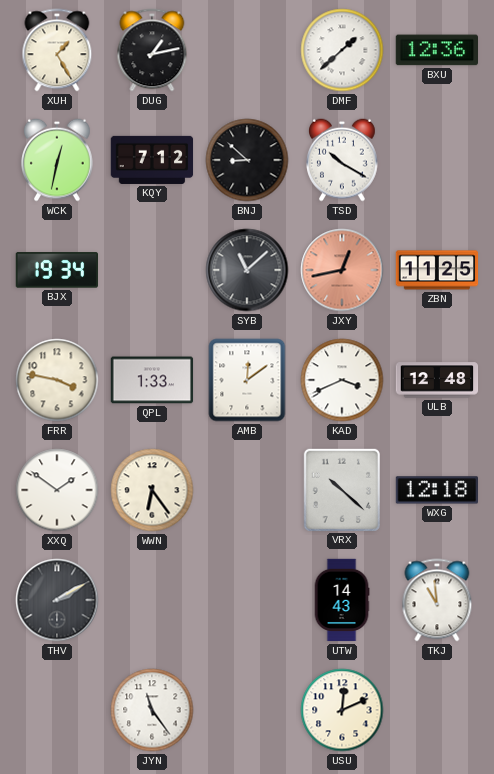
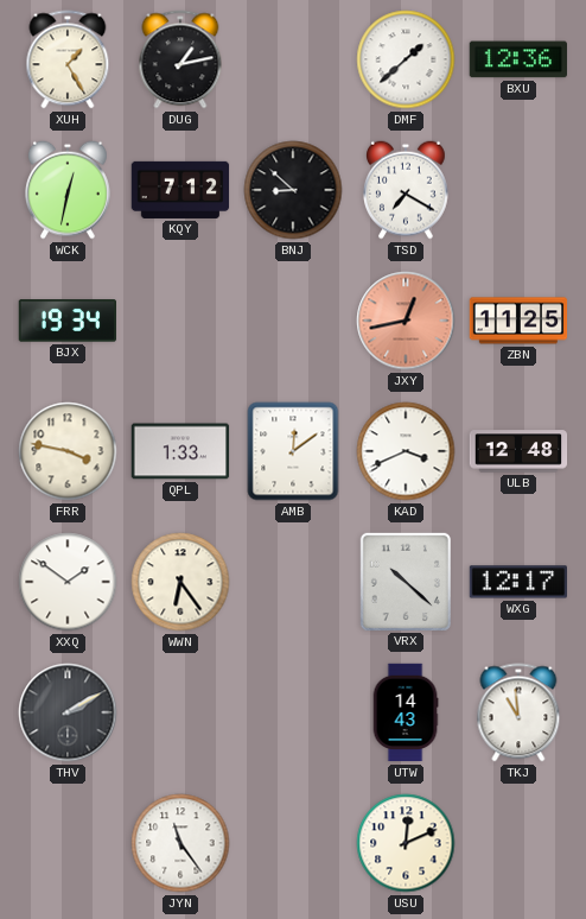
TSD: 10:20 -> 7:20
SYB: 11:08 -> none
WXG: 12:18 -> 12:17
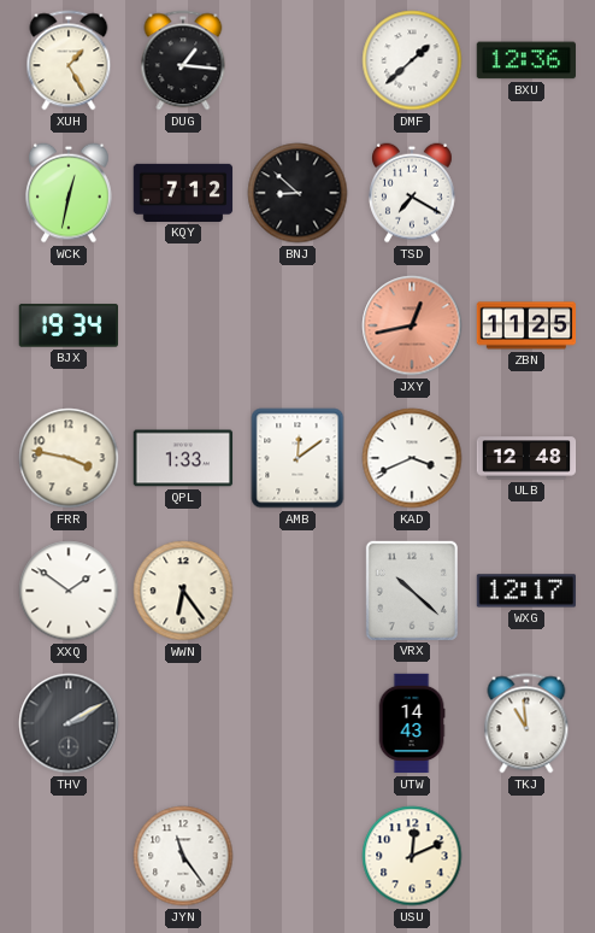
DUG: 1:13 -> 1:16
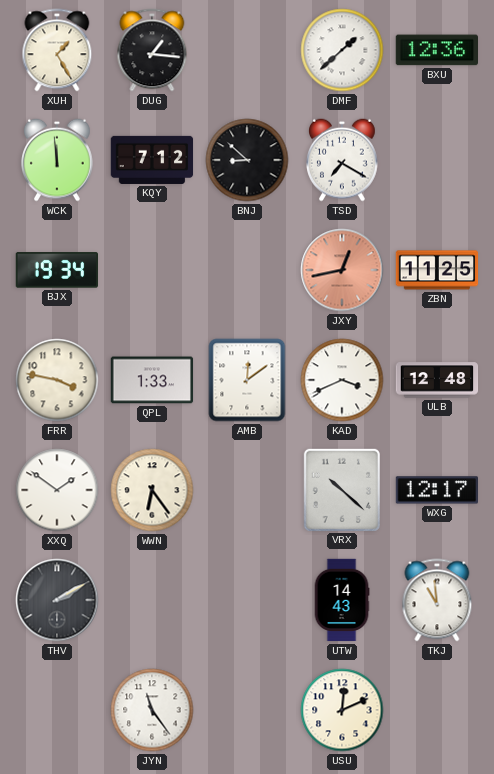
WCK: 12:32 -> 11:59
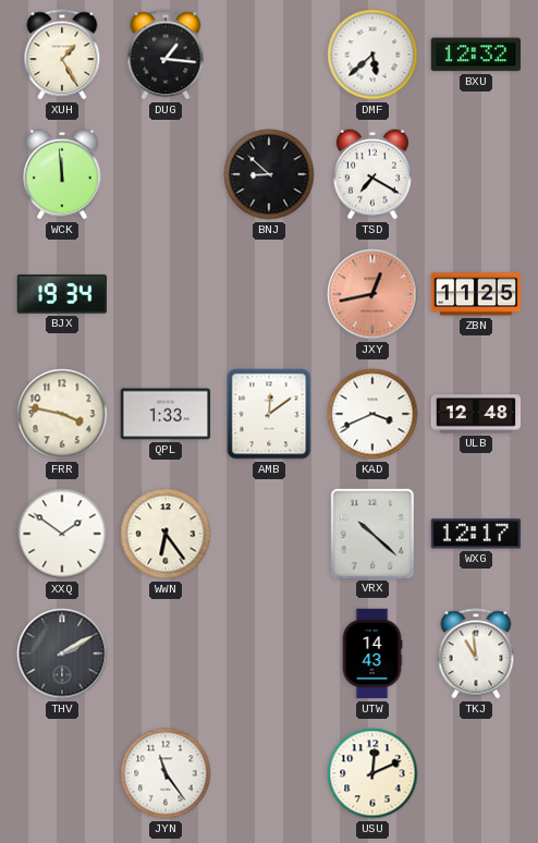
DMF: 1:38 -> 5:38
BXU: 12:36 -> 12:32
KQY: 7:12 -> none
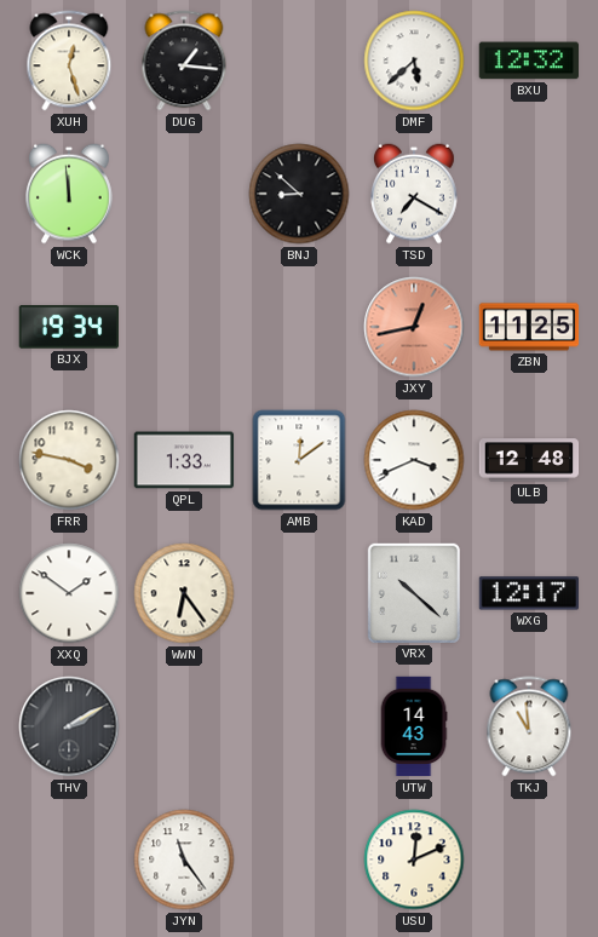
XUH: 1:25 -> 12:27
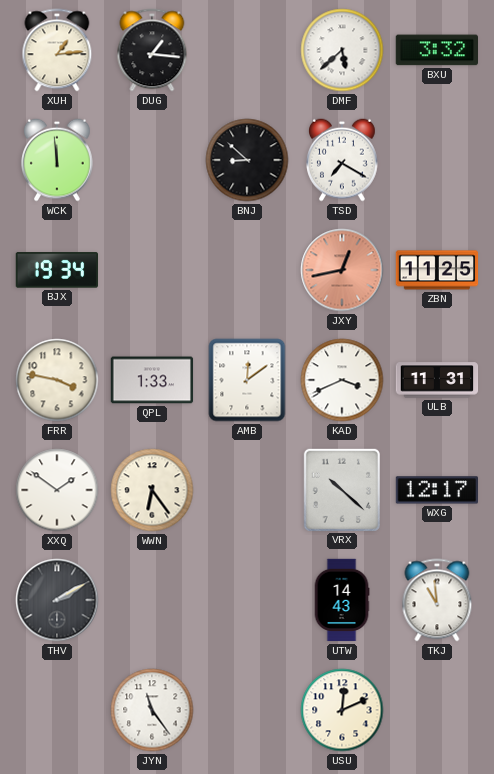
XUH: 12:27 -> 1:14
BXU: 12:32 -> 3:32
ULB: 12:48 -> 11:31
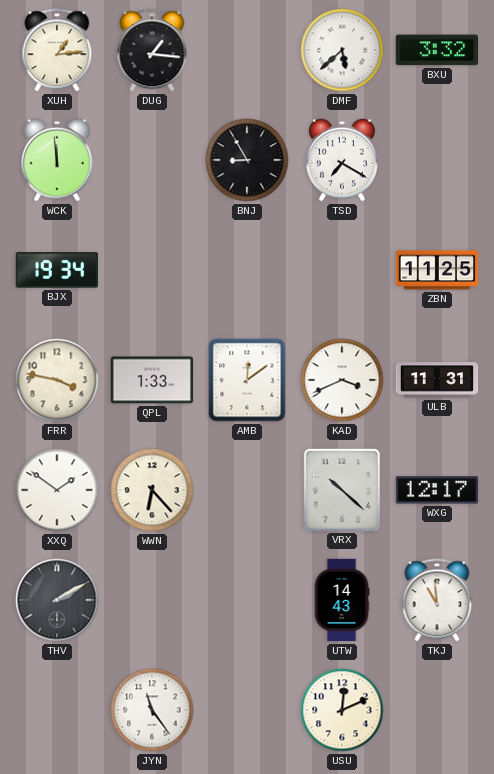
BNJ: 8:52 -> 8:55
JXY: 12:43 -> none
WWN: 6:24 -> 6:23
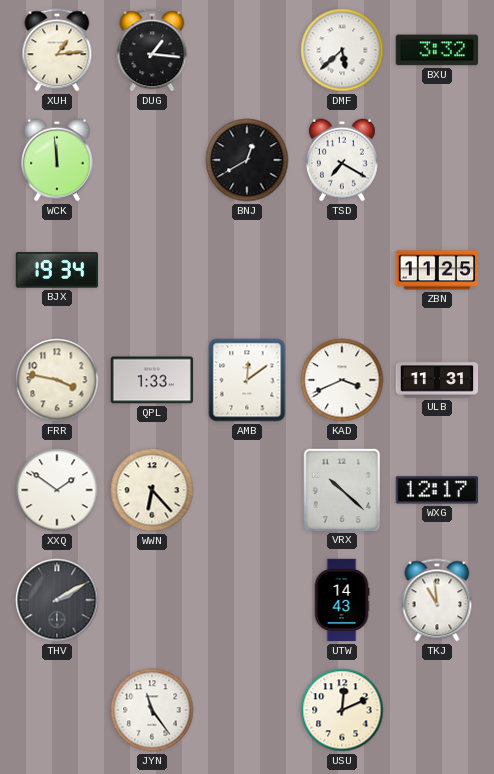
BNJ: 8:55 -> 12:40
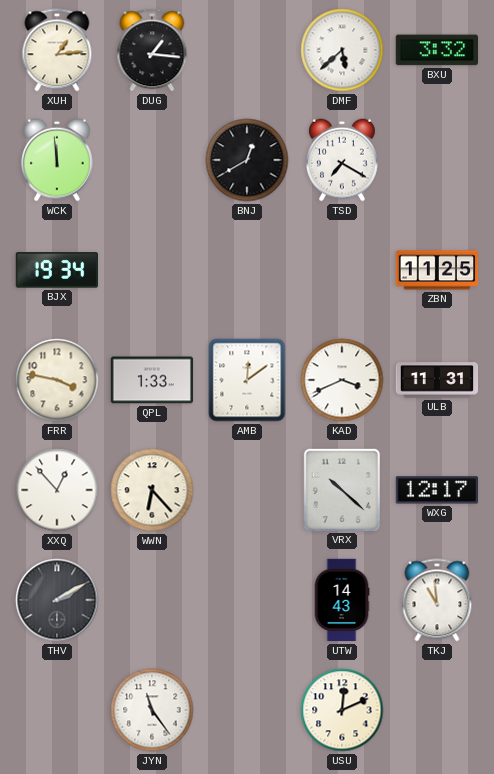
XXQ: 1:51 -> 12:53
